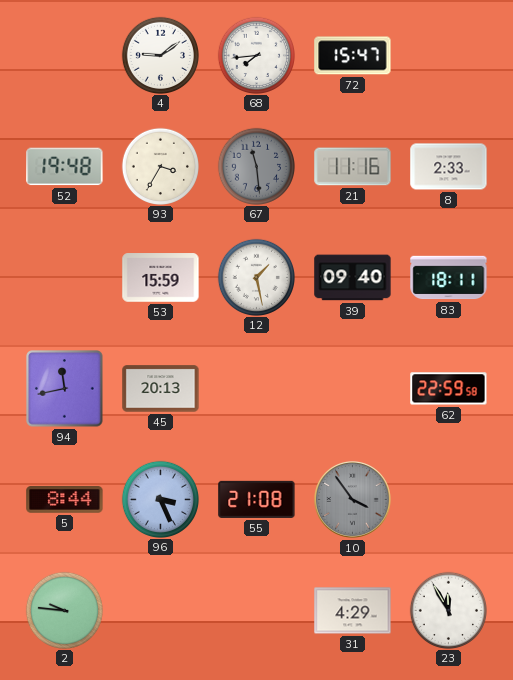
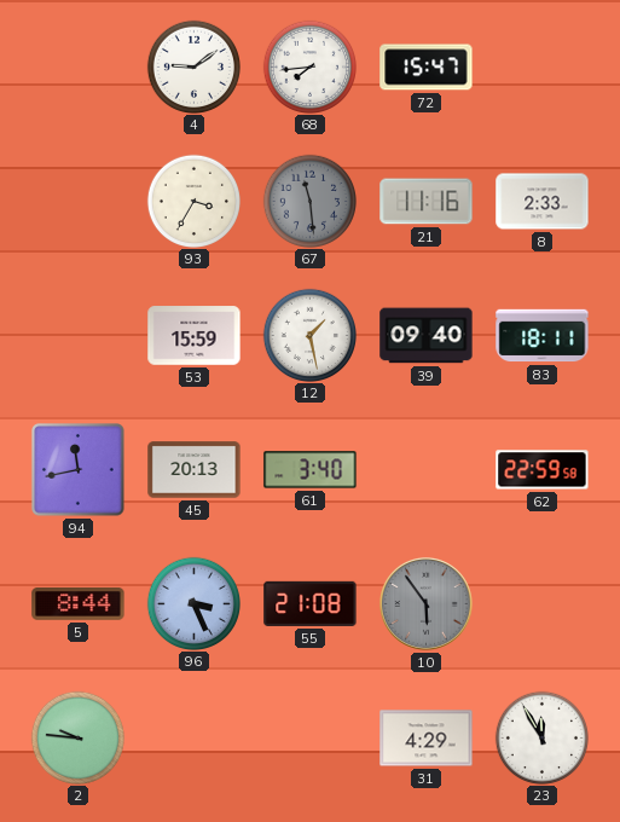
52: 19:48 -> none
61: none -> 3:40
10: 3:54 -> 5:54
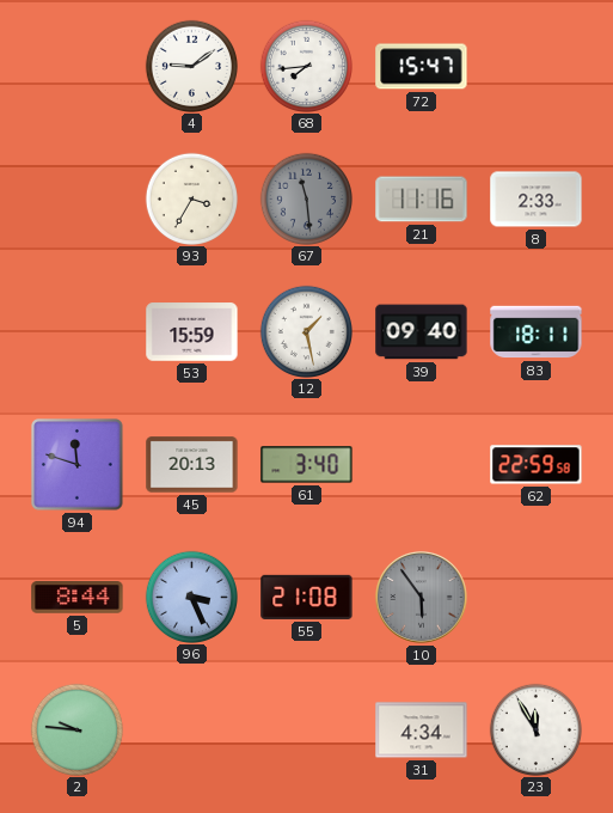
94: 11:43 -> 11:48
31: 4:29 -> 4:34
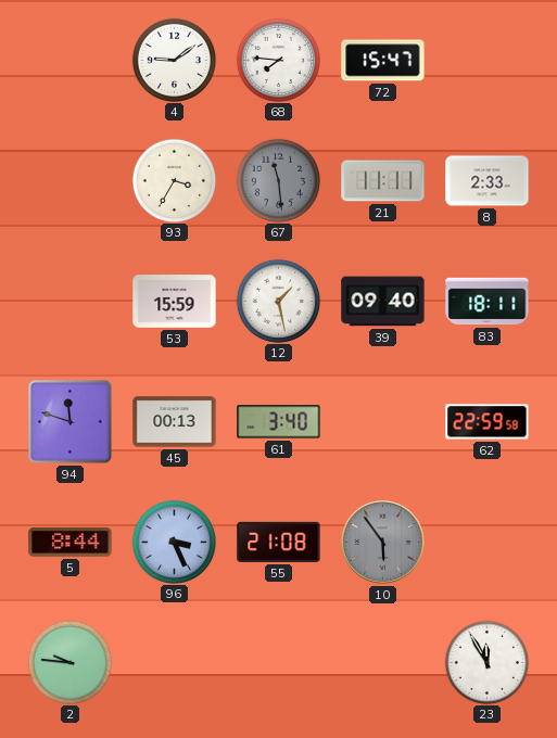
68: 7:44 -> 7:46
21: 11:16 -> 11:11
45: 20:13 -> 00:13
31: 4:34 -> none
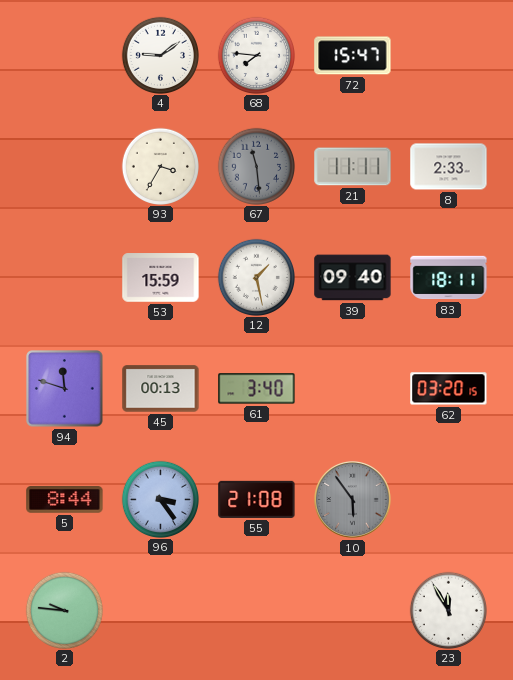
62: 22:59 -> 03:20
96: 3:26 -> 3:24
